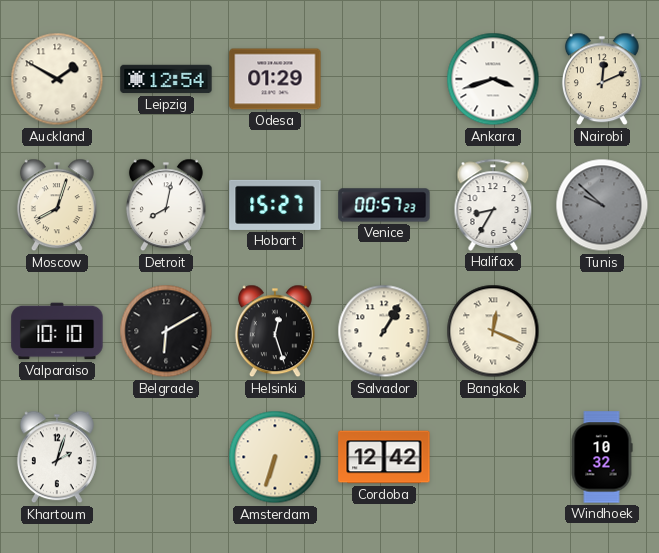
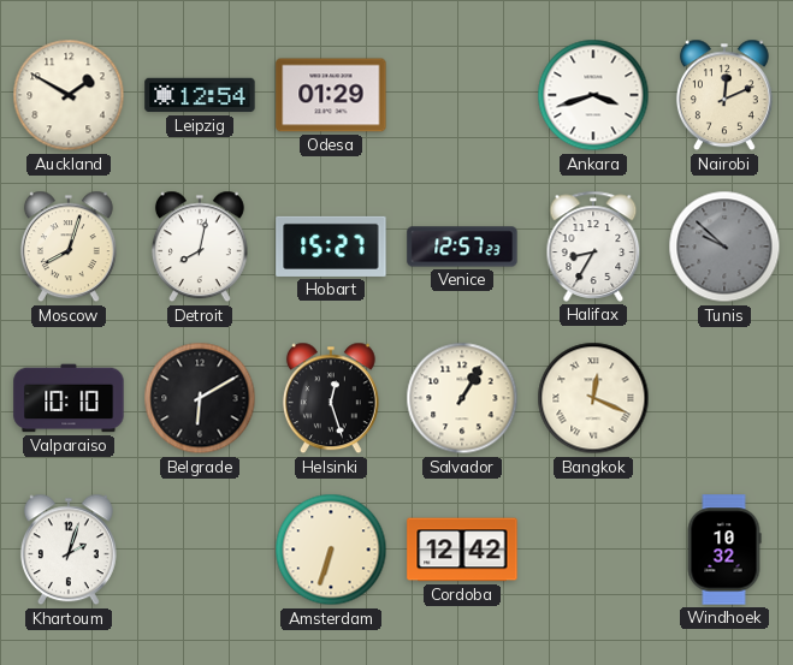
Venice: 00:57 -> 12:57
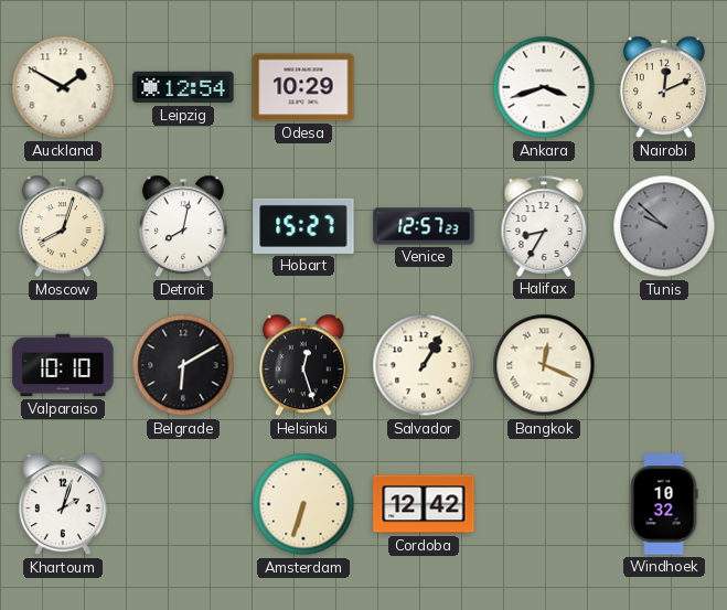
Odesa: 01:29 -> 10:29
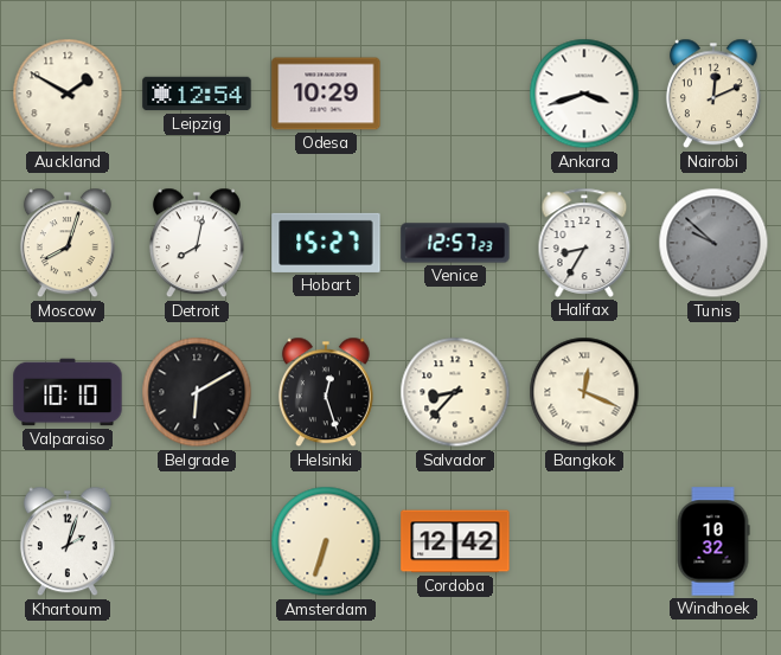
Salvador: 1:05 -> 8:37
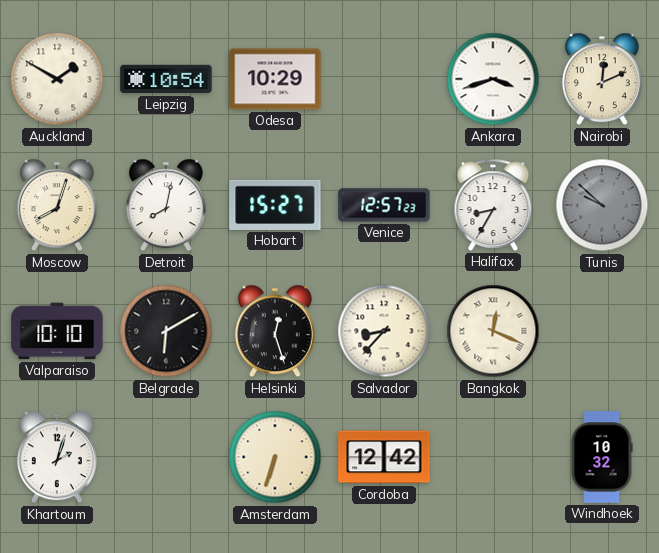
Leipzig: 12:54 -> 10:54
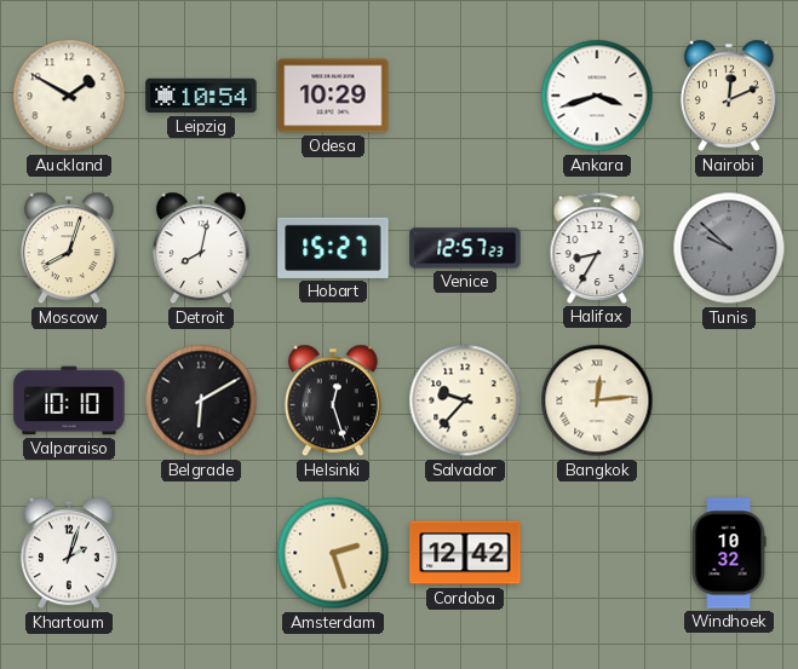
Salvador: 8:37 -> 9:37
Bangkok: 12:19 -> 12:14
Amsterdam: 6:33 -> 2:27
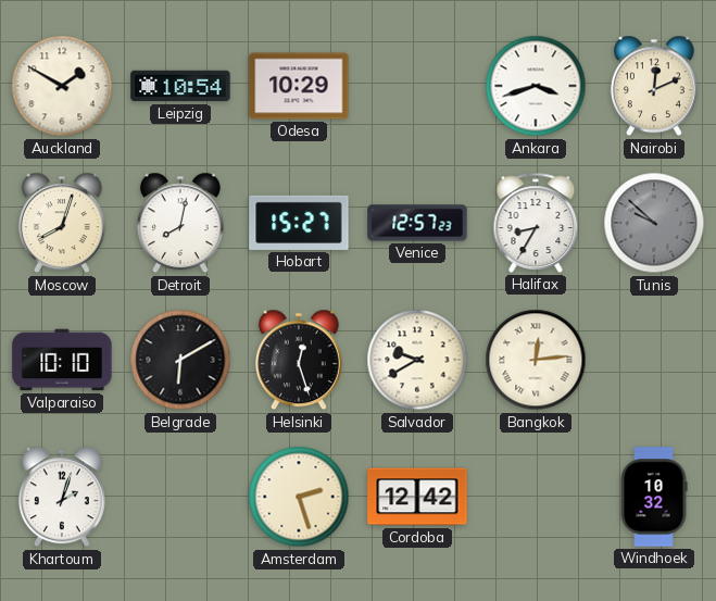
Salvador: 9:37 -> 9:40
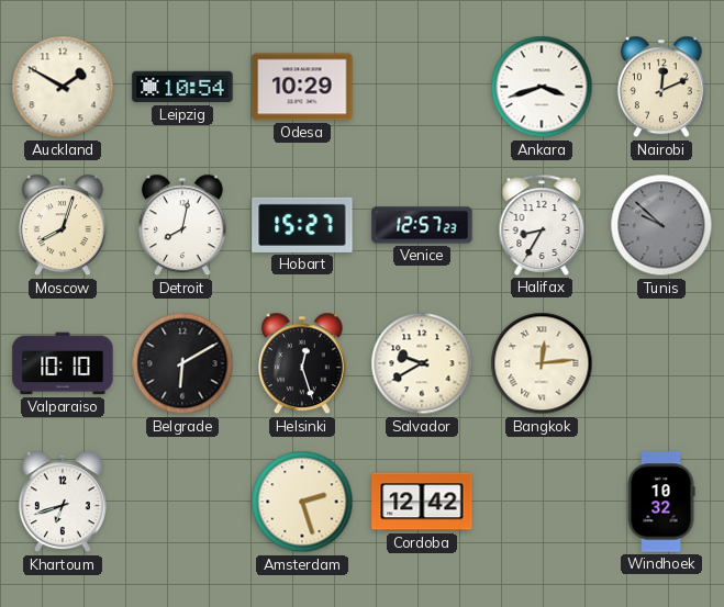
Khartoum: 2:03 -> 6:42
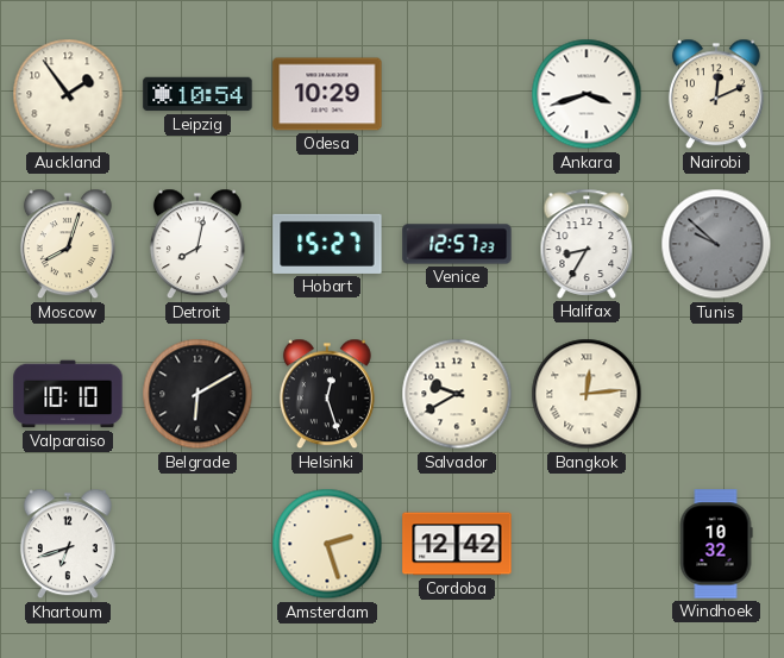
Auckland: 1:50 -> 1:54
